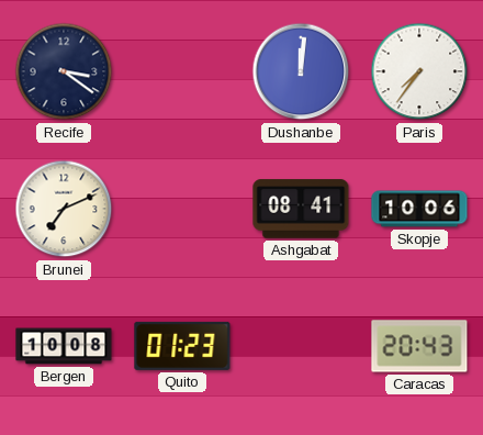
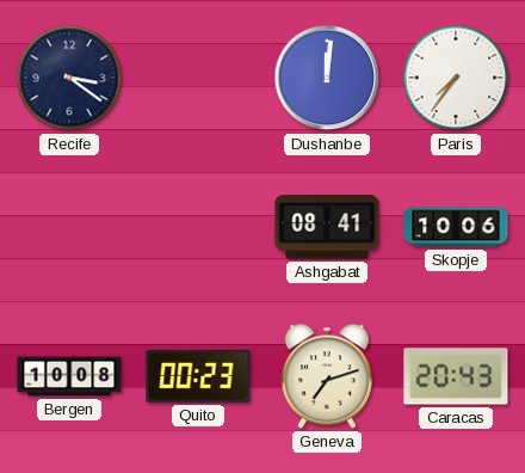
Brunei: 7:11 -> none
Quito: 01:23 -> 00:23
Geneva: none -> 7:12
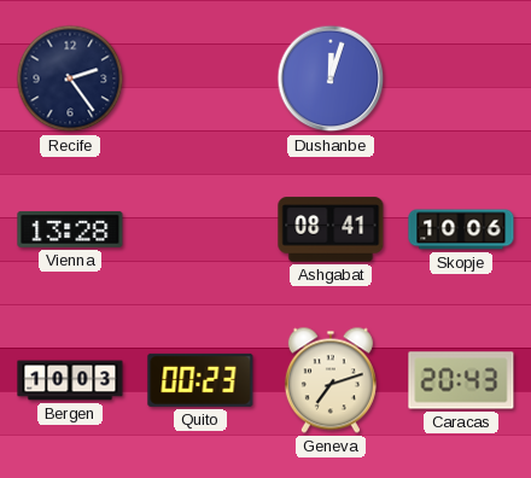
Recife: 3:21 -> 2:24
Dushanbe: 12:01 -> 12:03
Paris: 7:36 -> none
Vienna: none -> 13:28
Bergen: 10:08 -> 10:03
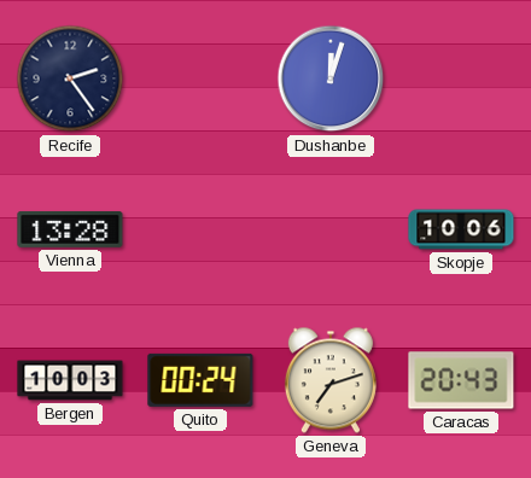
Ashgabat: 08:41 -> none
Quito: 00:23 -> 00:24
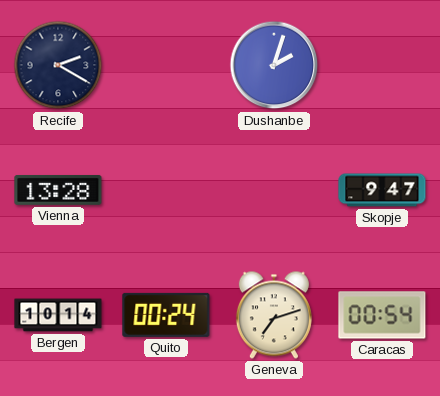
Recife: 2:24 -> 2:20
Dushanbe: 12:03 -> 2:03
Skopje: 10:06 -> 9:47
Bergen: 10:03 -> 10:14
Caracas: 20:43 -> 00:54
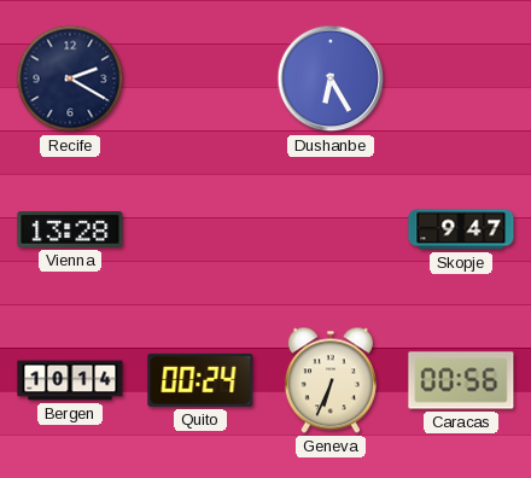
Dushanbe: 2:03 -> 6:25
Geneva: 7:12 -> 6:34
Caracas: 00:54 -> 00:56
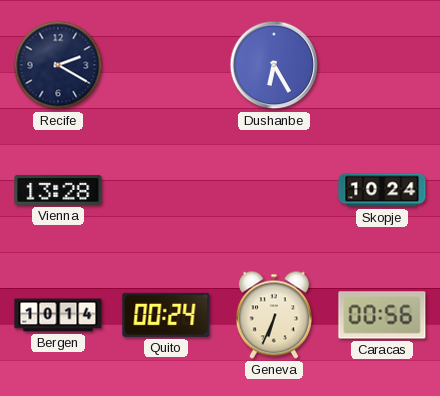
Skopje: 9:47 -> 10:24
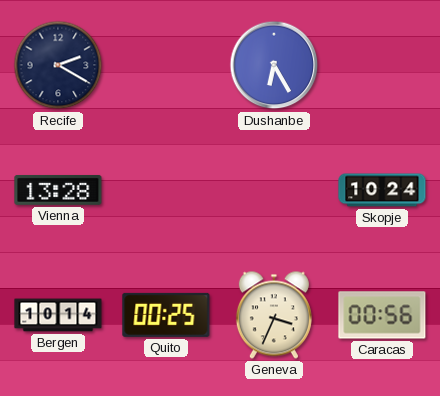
Quito: 00:24 -> 00:25
Geneva: 6:34 -> 3:34
